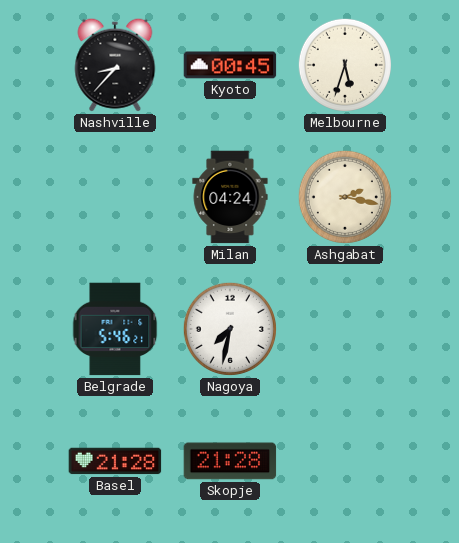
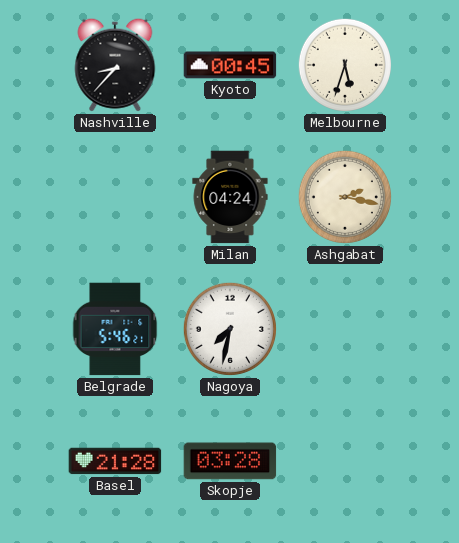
Skopje: 21:28 -> 03:28
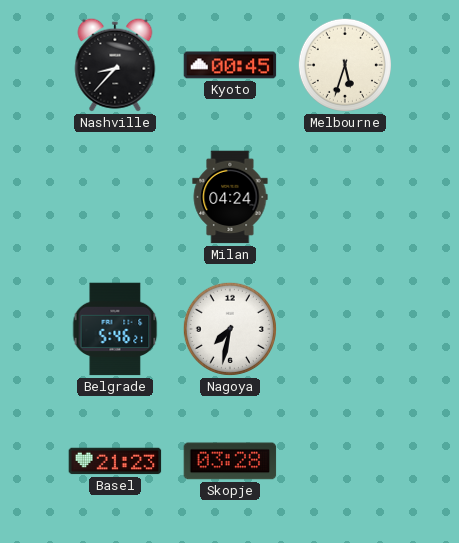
Ashgabat: 2:17 -> none
Basel: 21:28 -> 21:23
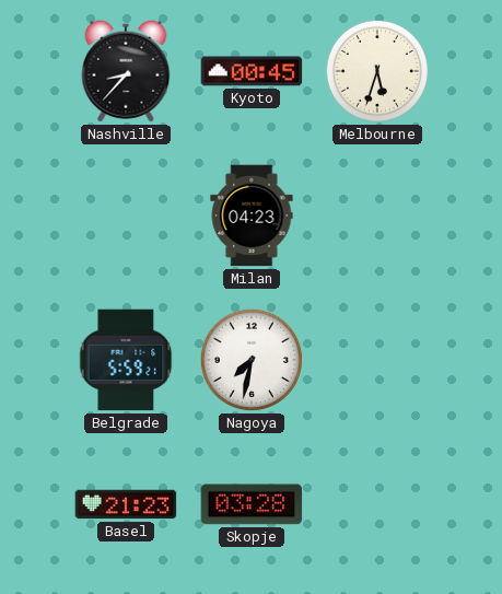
Milan: 04:24 -> 04:23
Belgrade: 5:46 -> 5:59
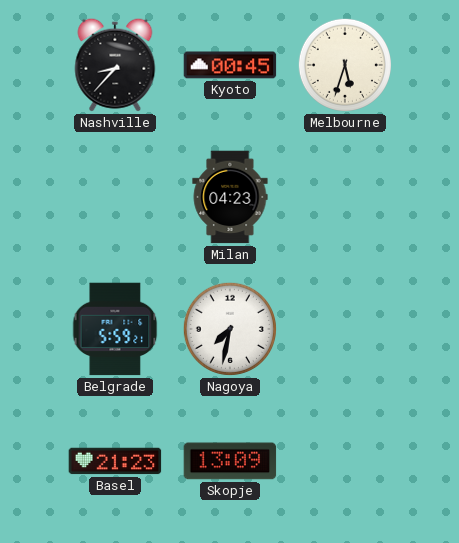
Skopje: 03:28 -> 13:09
